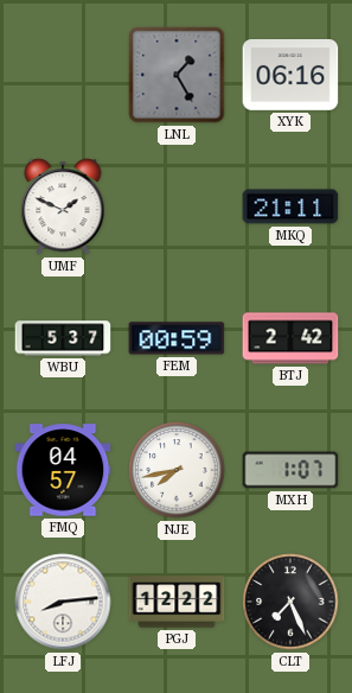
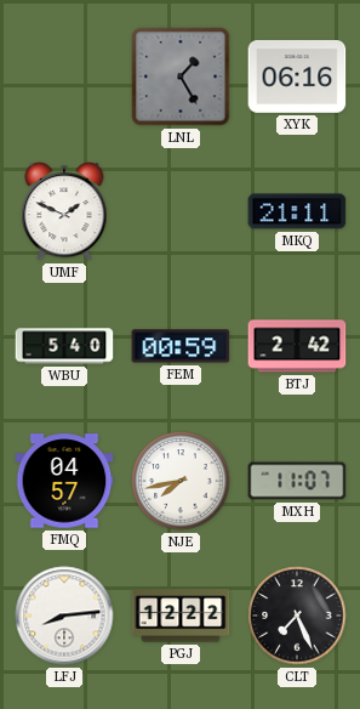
WBU: 5:37 -> 5:40
MXH: 1:07 -> 11:07
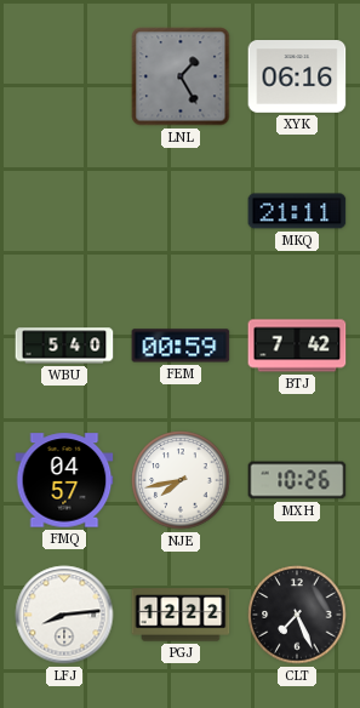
UMF: 1:49 -> none
BTJ: 2:42 -> 7:42
MXH: 11:07 -> 10:26
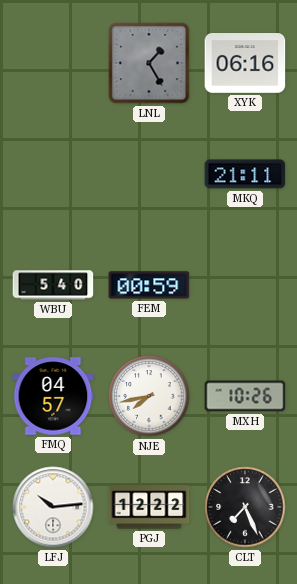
BTJ: 7:42 -> none
LFJ: 8:14 -> 10:14
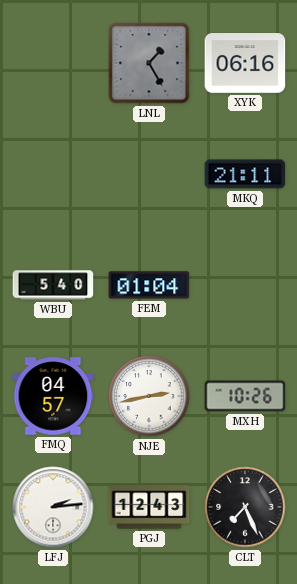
FEM: 00:59 -> 01:04
NJE: 7:43 -> 2:43
LFJ: 10:14 -> 2:14
PGJ: 12:22 -> 12:43
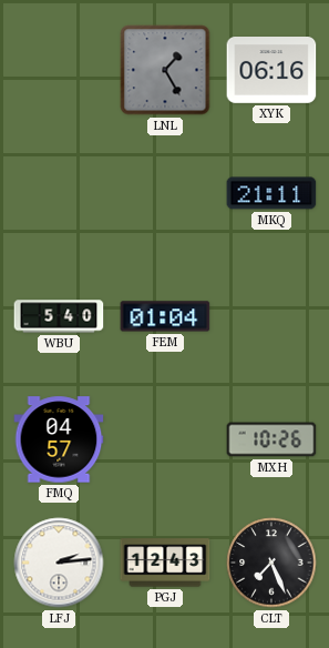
NJE: 2:43 -> none
